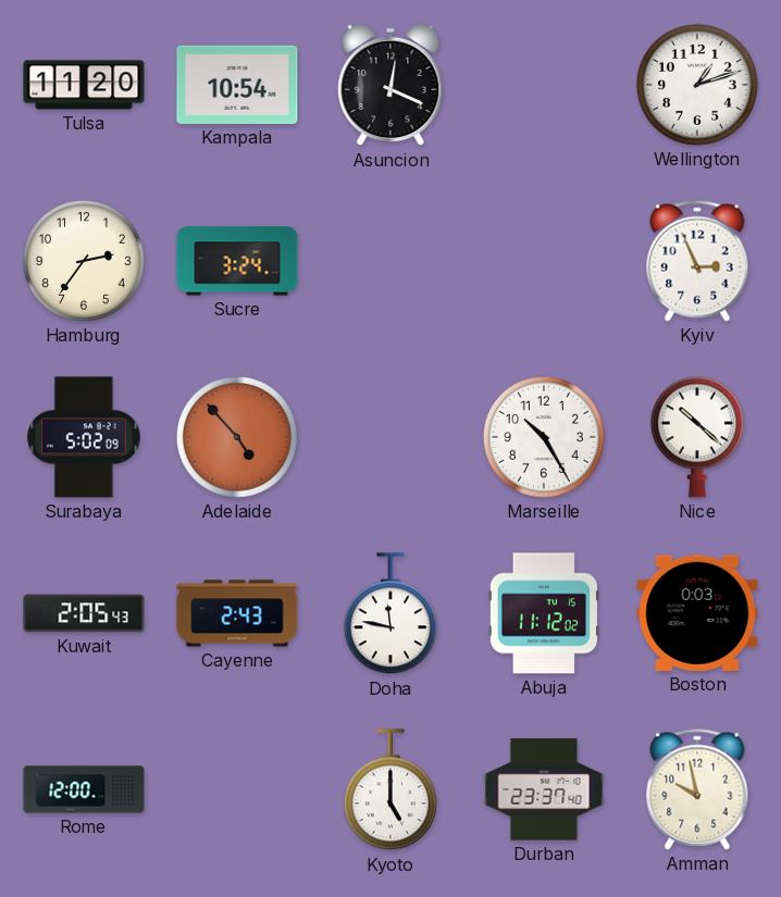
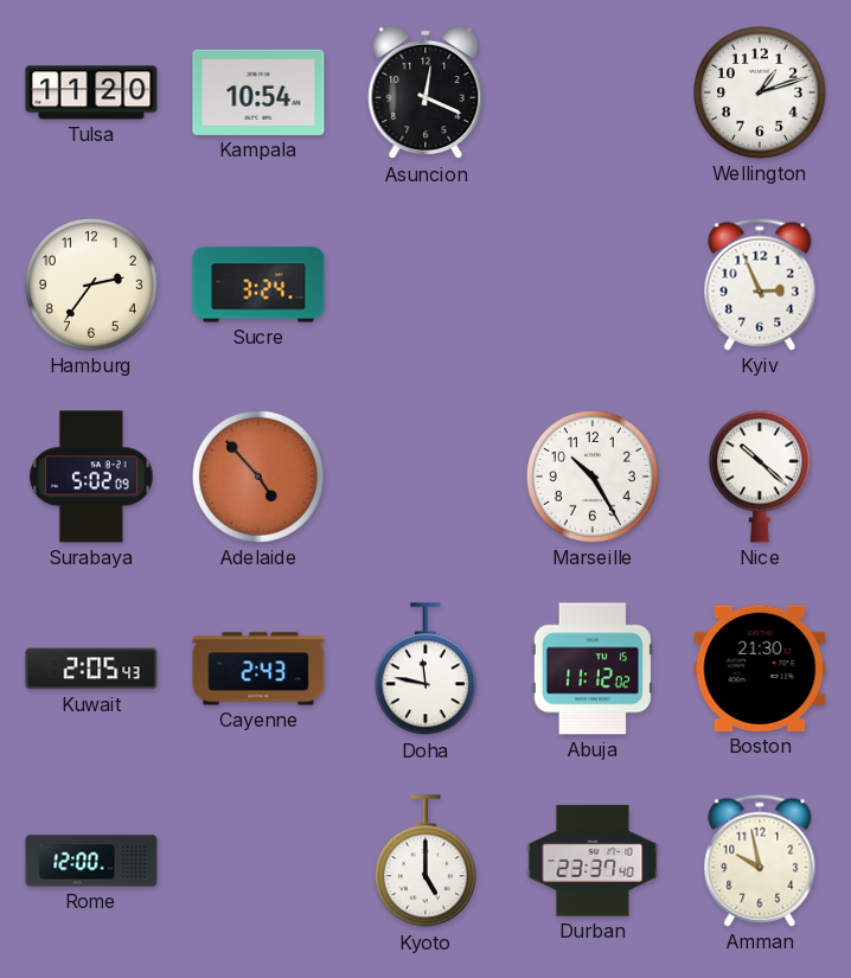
Boston: 0:03 -> 21:30
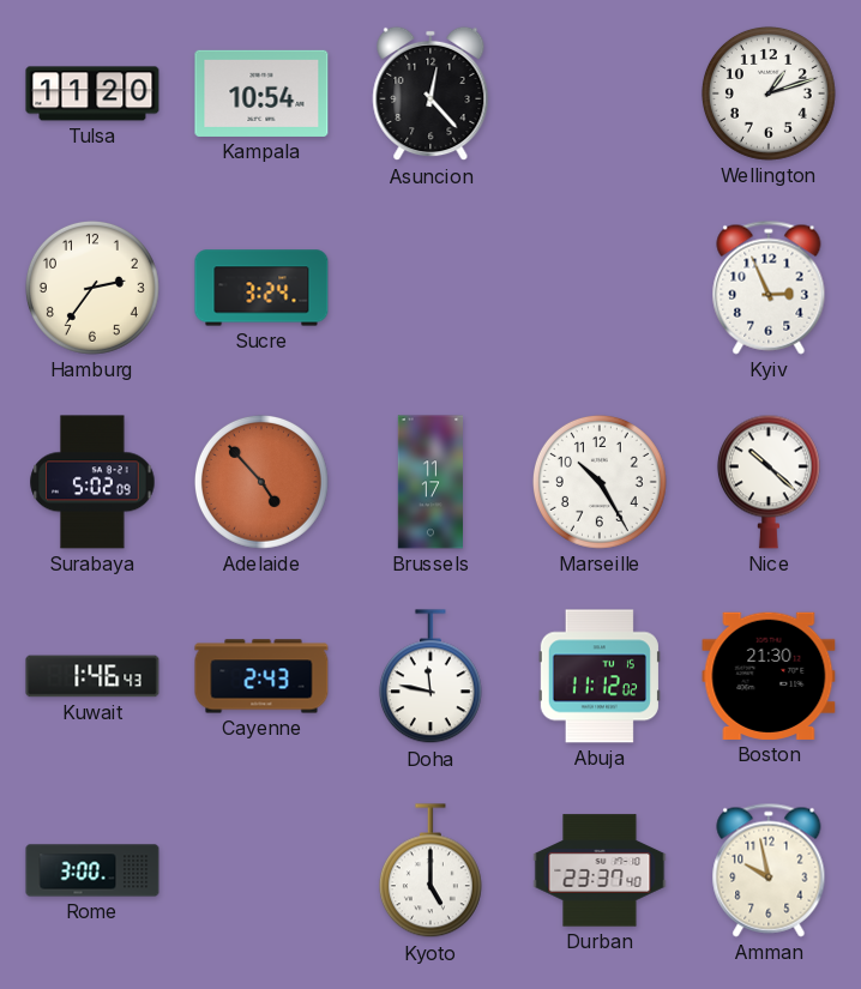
Asuncion: 12:19 -> 12:23
Brussels: none -> 11:17
Kuwait: 2:05 -> 1:46
Rome: 12:00 -> 3:00
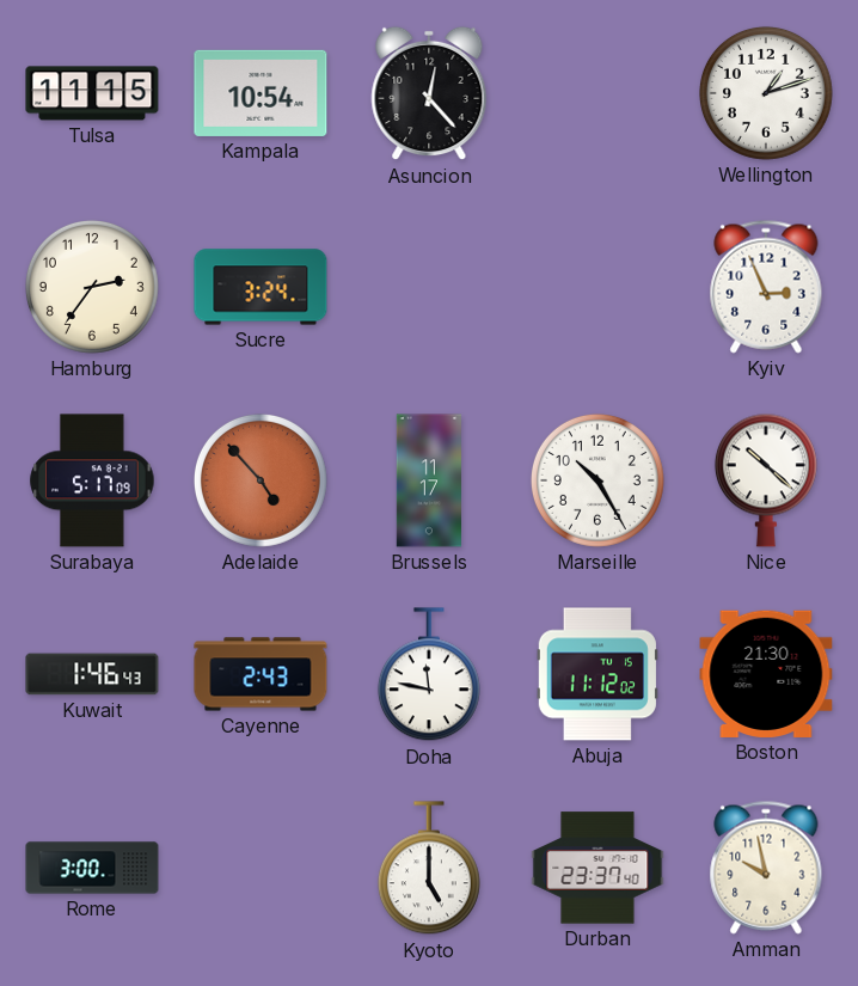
Tulsa: 11:20 -> 11:15
Surabaya: 5:02 -> 5:17
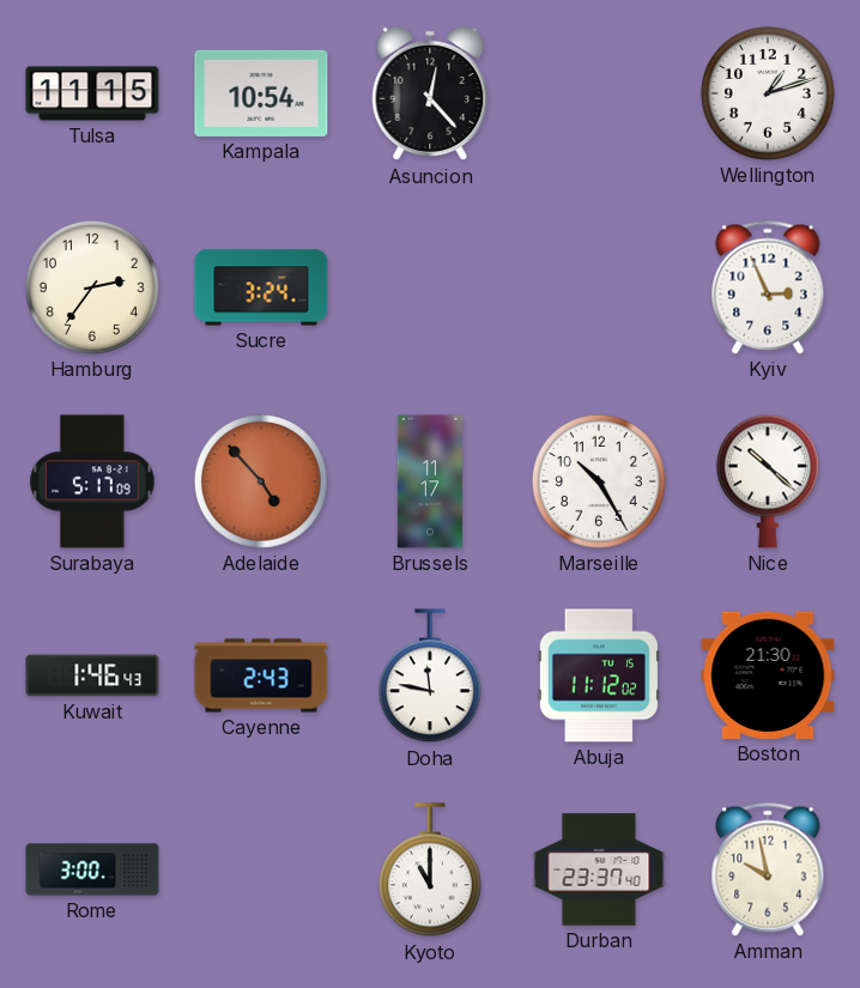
Kyoto: 5:00 -> 11:00
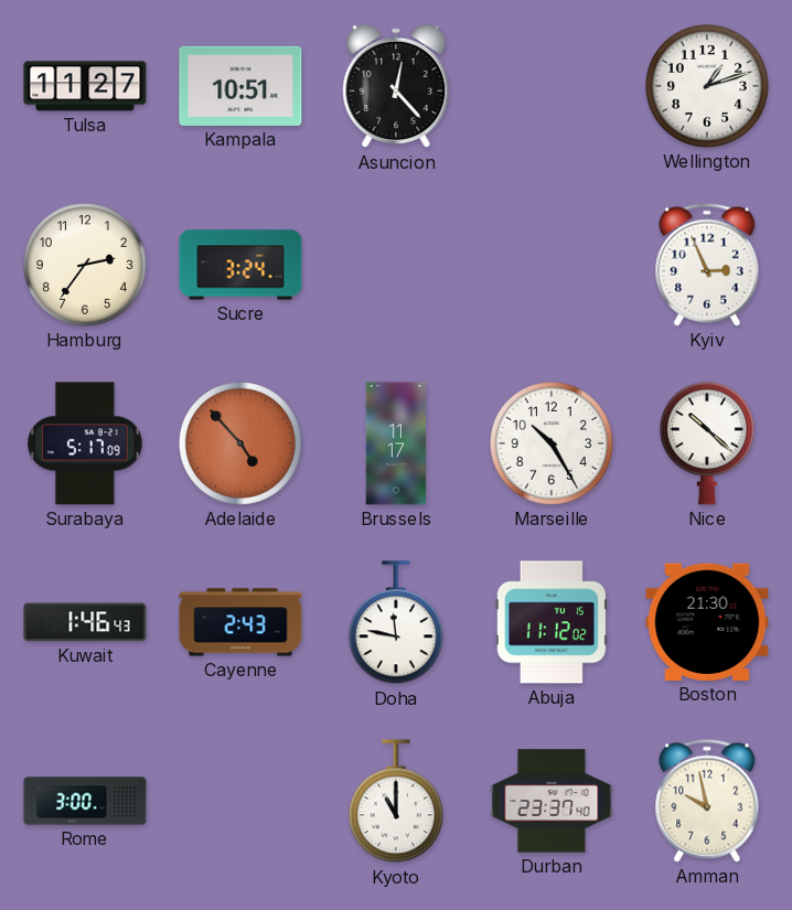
Tulsa: 11:15 -> 11:27
Kampala: 10:54 -> 10:51
